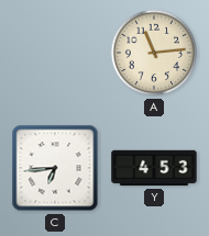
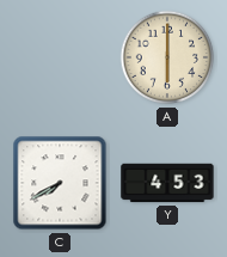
A: 11:14 -> 6:00
C: 6:44 -> 7:40
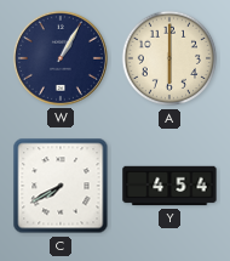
W: none -> 1:05
Y: 4:53 -> 4:54
